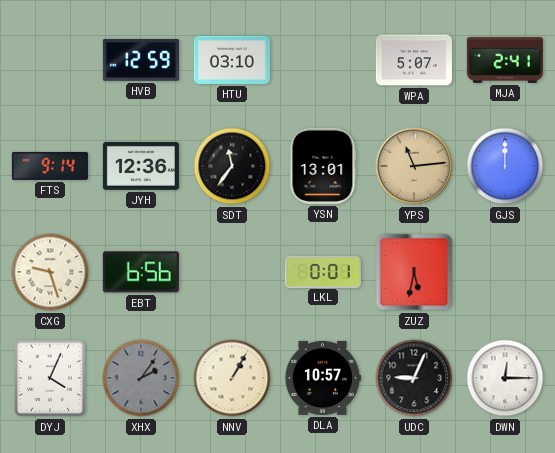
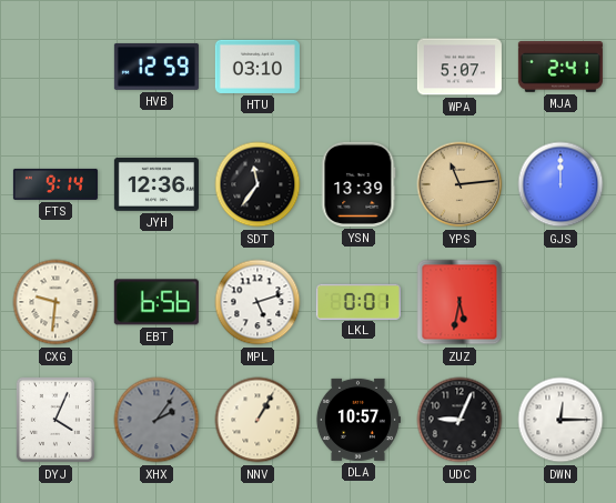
YSN: 13:01 -> 13:39
CXG: 9:27 -> 9:31
MPL: none -> 5:12
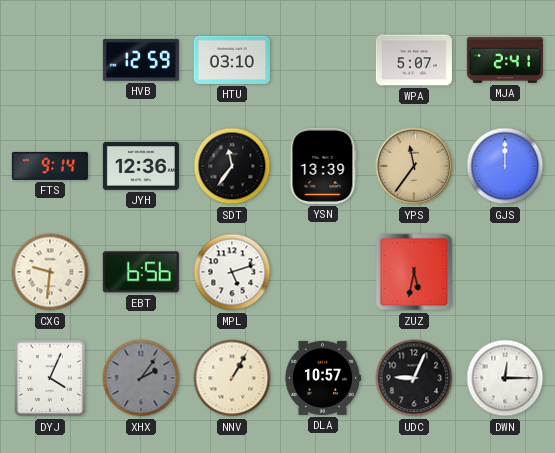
YPS: 11:14 -> 11:36
LKL: 0:01 -> none
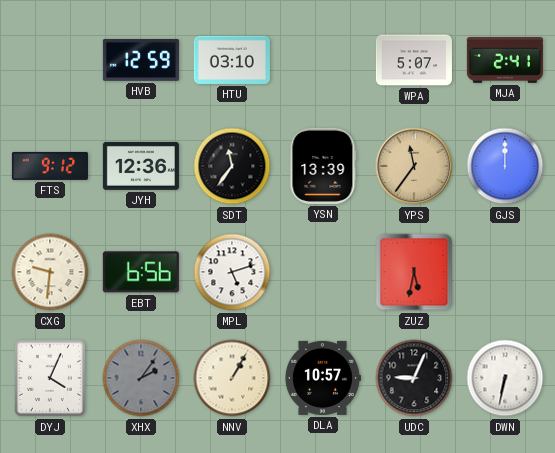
FTS: 9:14 -> 9:12
DWN: 12:15 -> 6:32
